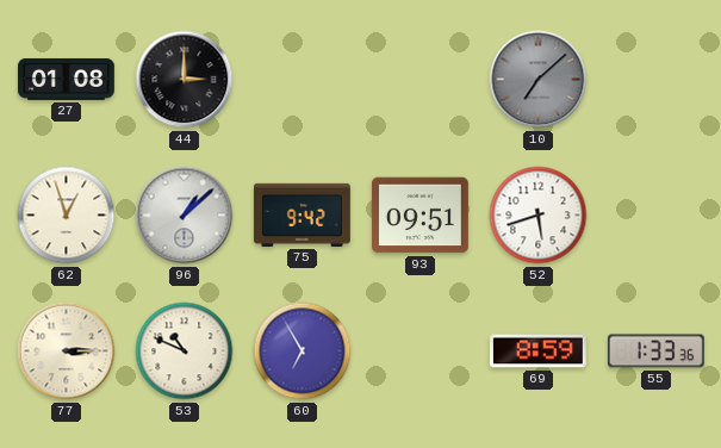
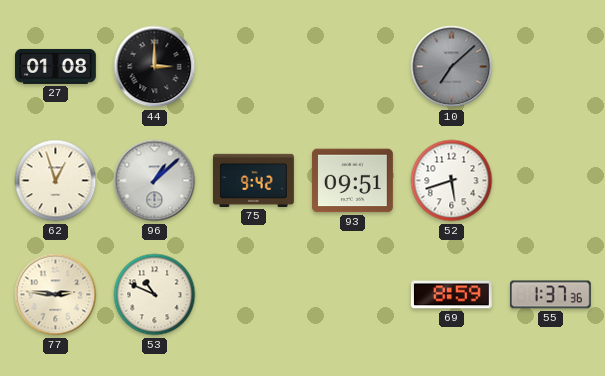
77: 3:15 -> 2:46
60: 6:55 -> none
55: 1:33 -> 1:37
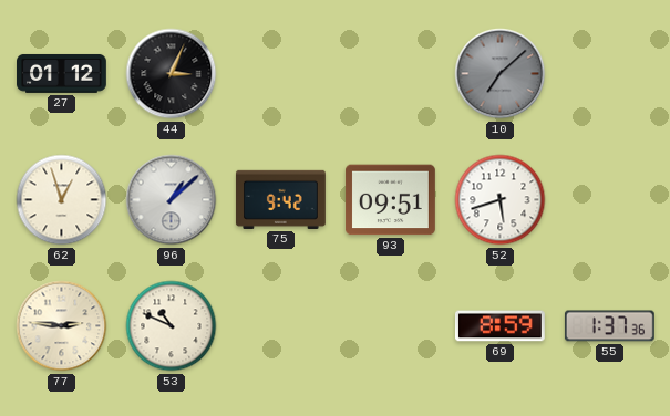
27: 01:08 -> 01:12
44: 3:00 -> 3:04
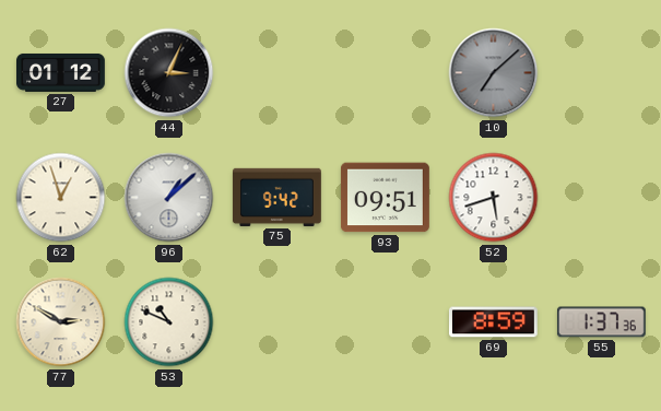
77: 2:46 -> 2:50
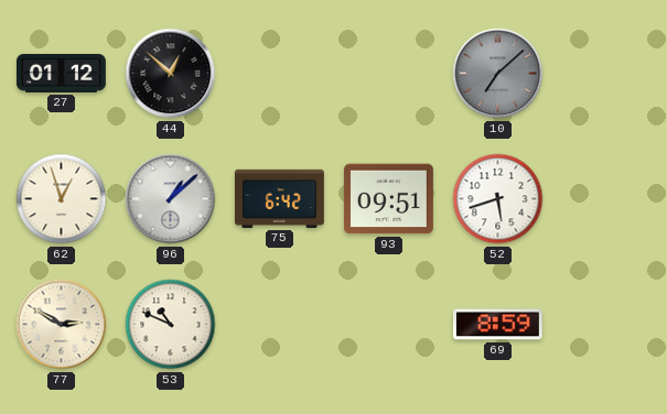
44: 3:04 -> 12:52
75: 9:42 -> 6:42
55: 1:37 -> none
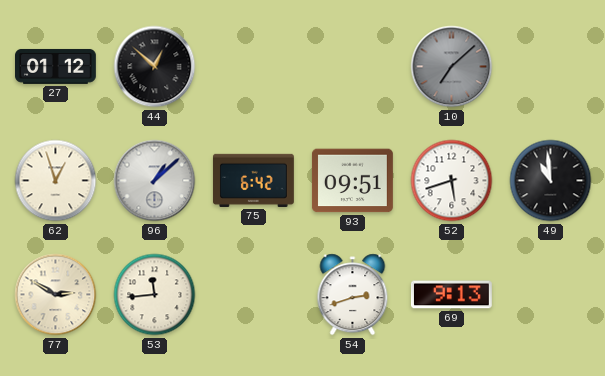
49: none -> 10:59
53: 10:49 -> 11:44
54: none -> 2:42
69: 8:59 -> 9:13
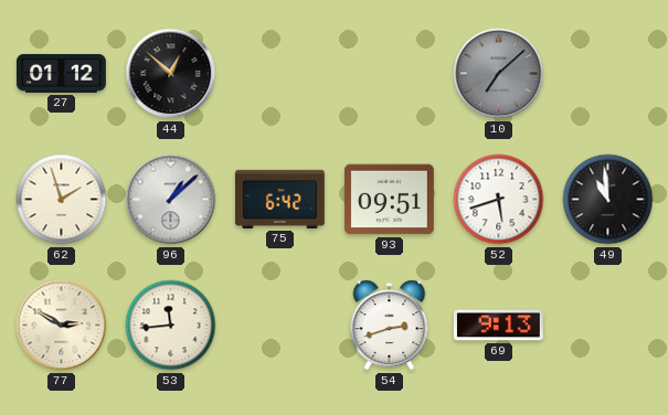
62: 12:57 -> 1:57
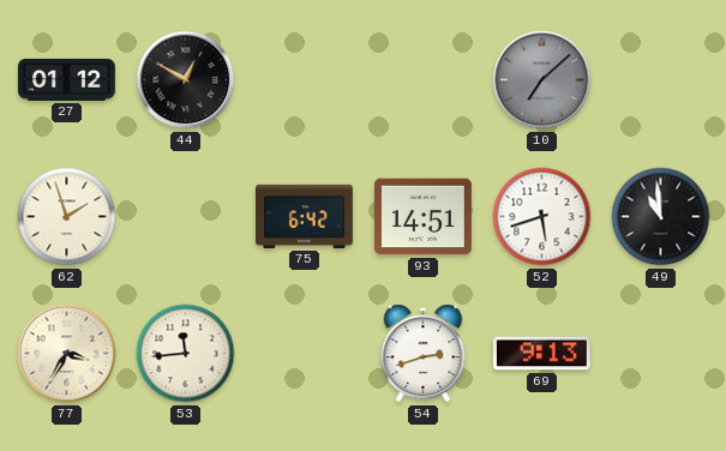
44: 12:52 -> 12:50
96: 1:08 -> none
93: 09:51 -> 14:51
77: 2:50 -> 3:35
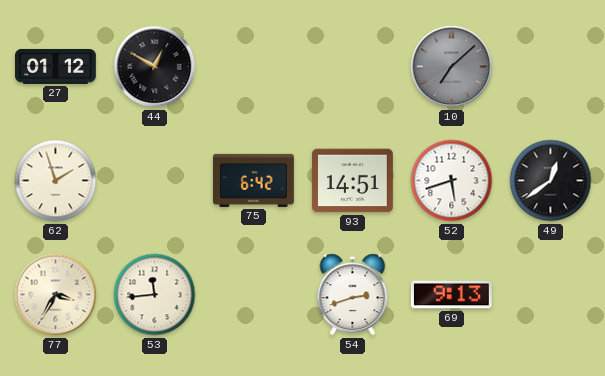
49: 10:59 -> 12:39
